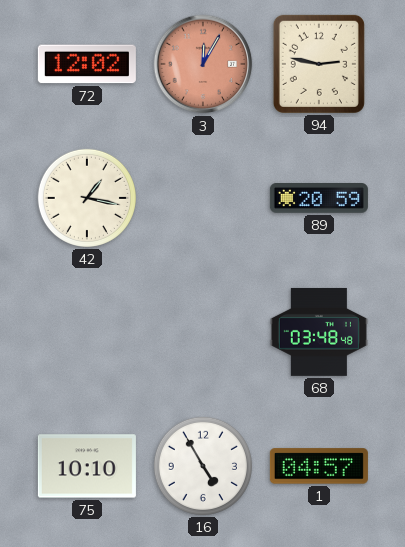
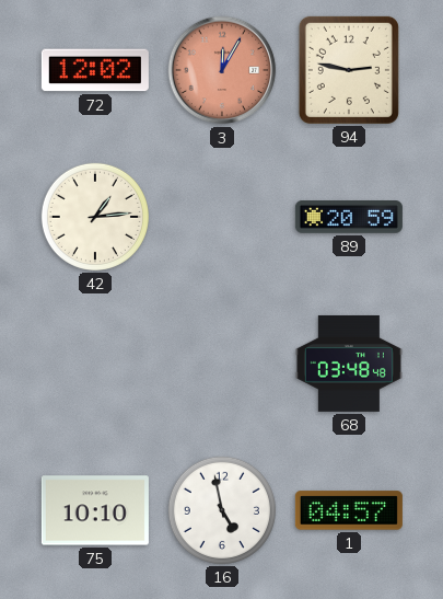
42: 1:17 -> 1:14
16: 4:55 -> 4:58
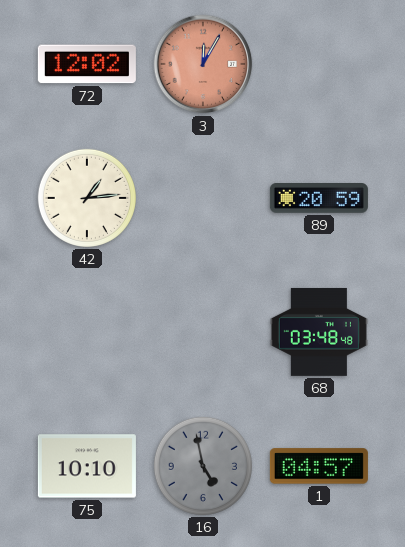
94: 2:47 -> none
16 dial: white -> grey
